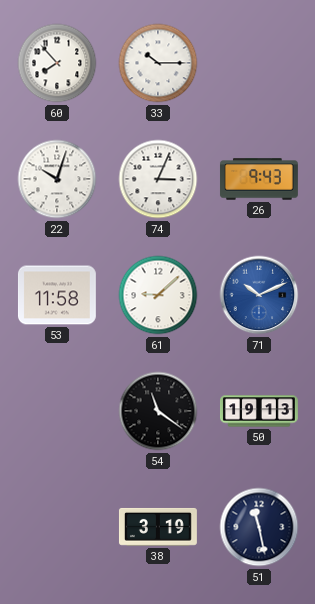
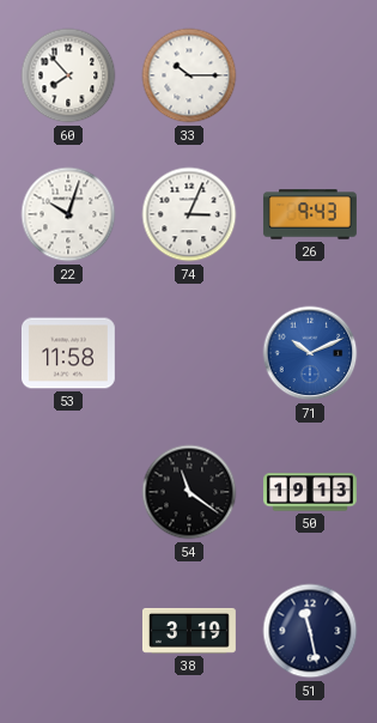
61: 9:08 -> none
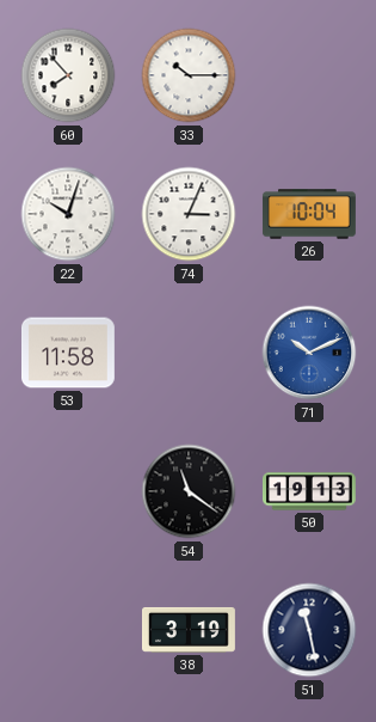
26: 9:43 -> 10:04
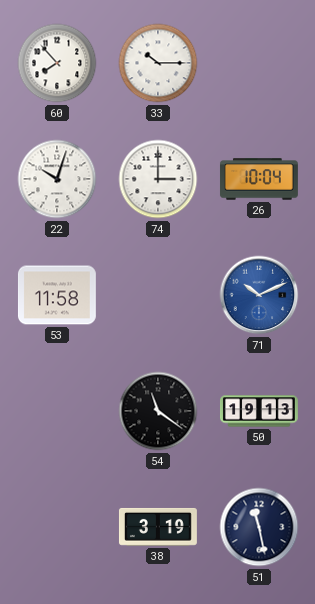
74: 3:04 -> 3:00
